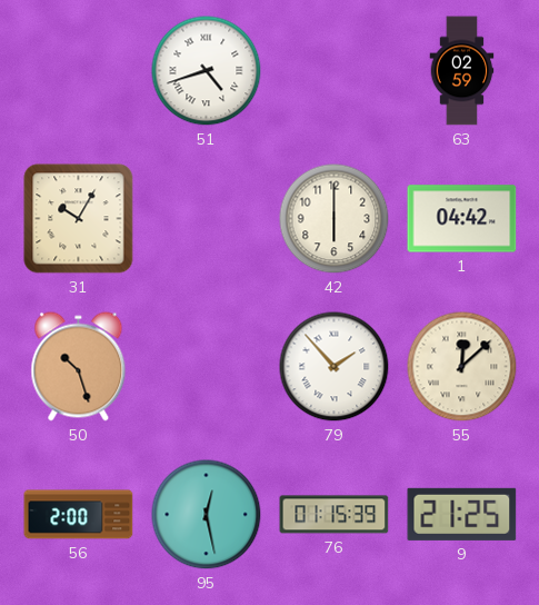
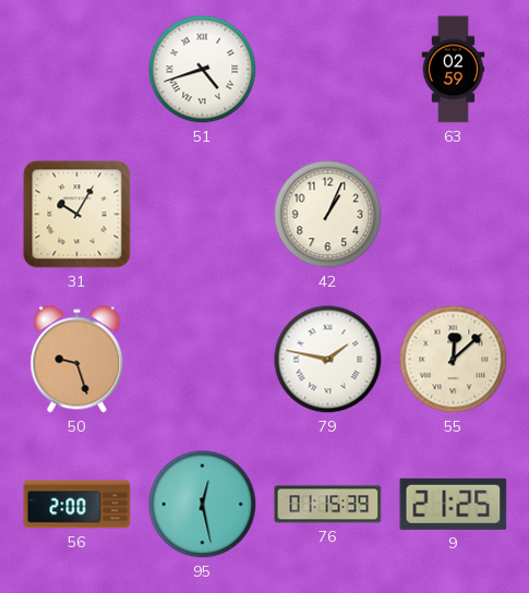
42: 6:00 -> 1:04
1: 04:42 -> none
50: 10:27 -> 9:27
79: 1:53 -> 1:47
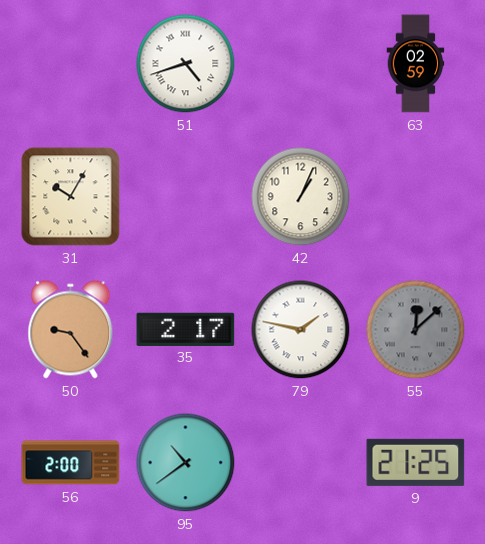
50: 9:27 -> 9:24
35: none -> 2:17
55 dial: cream -> grey
95: 12:28 -> 10:39
76: 01:15 -> none
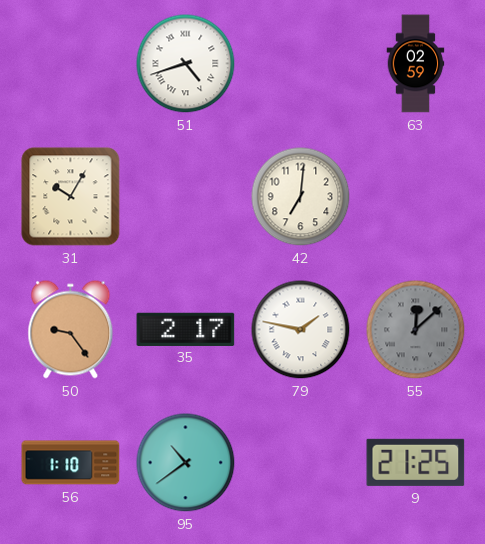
42: 1:04 -> 7:01
56: 2:00 -> 1:10
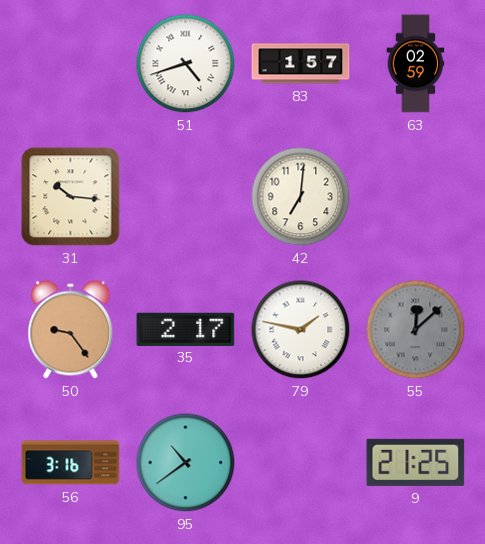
83: none -> 1:57
31: 10:05 -> 10:16
56: 1:10 -> 3:16
